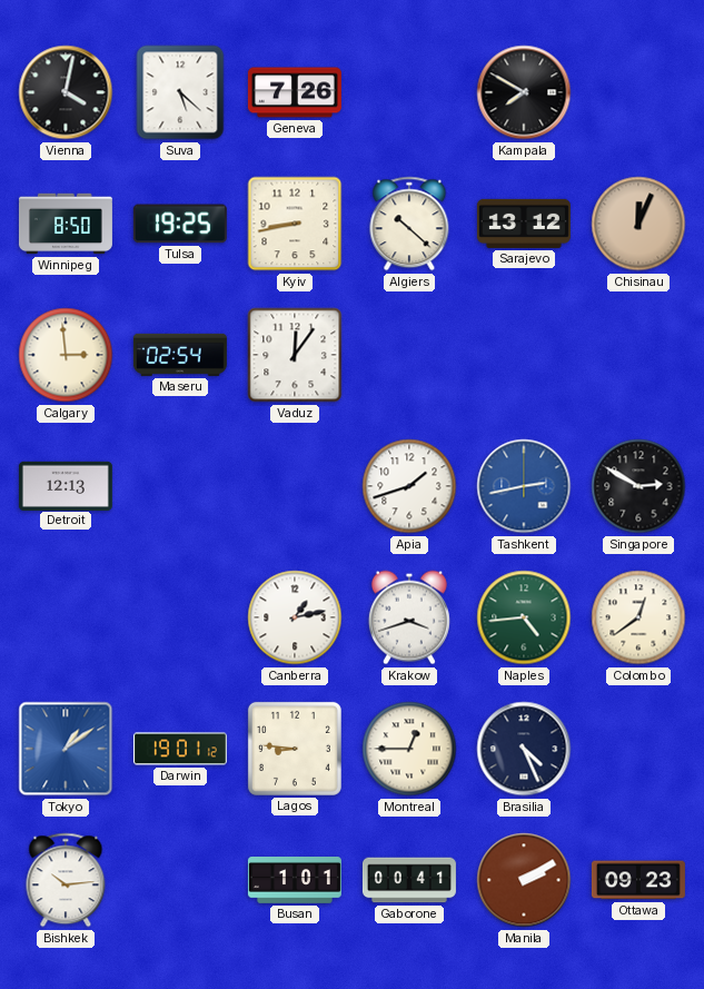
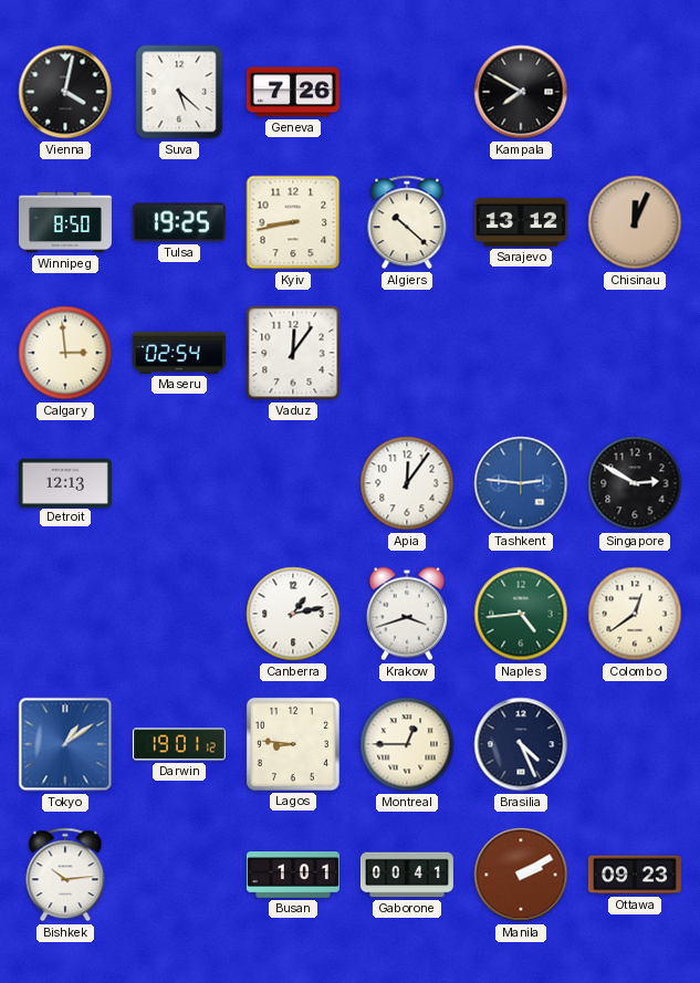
Apia: 1:42 -> 12:06
Tashkent: 2:43 -> 2:46
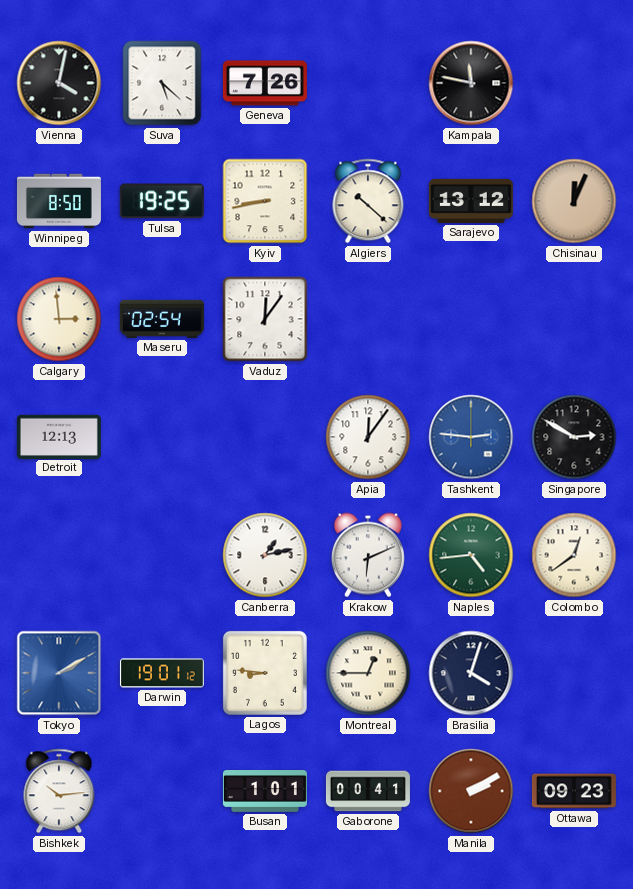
Kampala: 7:50 -> 11:47
Krakow: 3:42 -> 6:11
Tokyo: 1:09 -> 2:10
Brasilia: 4:26 -> 4:03
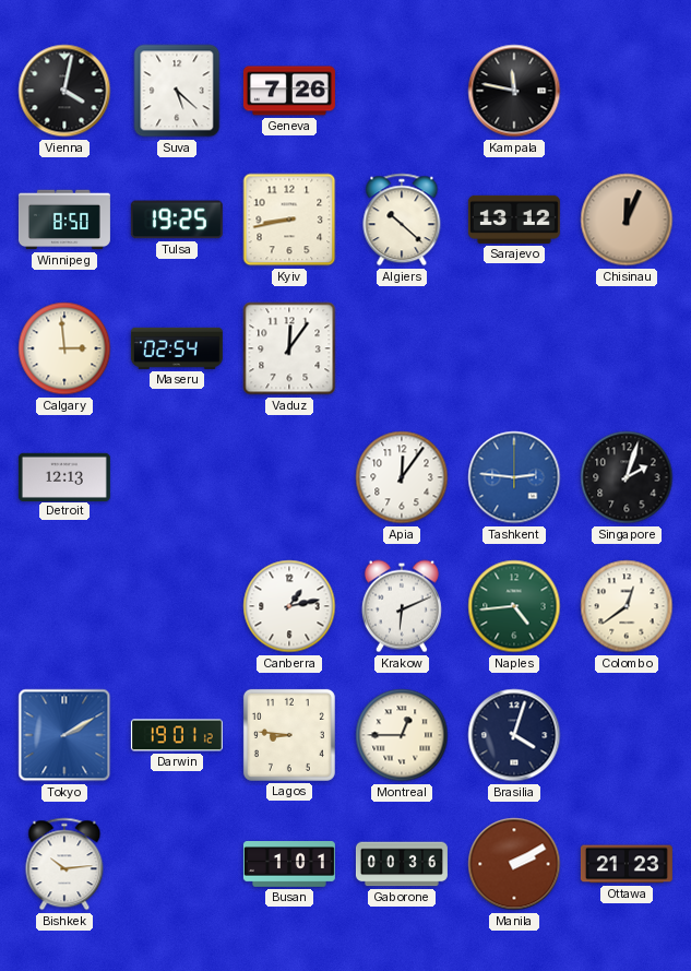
Singapore: 2:50 -> 2:03
Gaborone: 00:41 -> 00:36
Ottawa: 09:23 -> 21:23
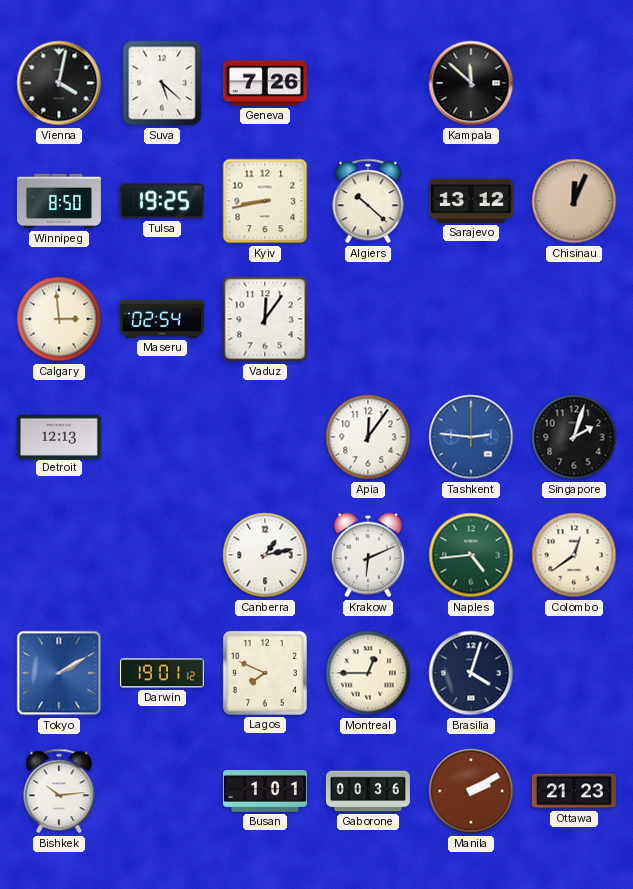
Kampala: 11:47 -> 11:52
Lagos: 8:46 -> 7:49
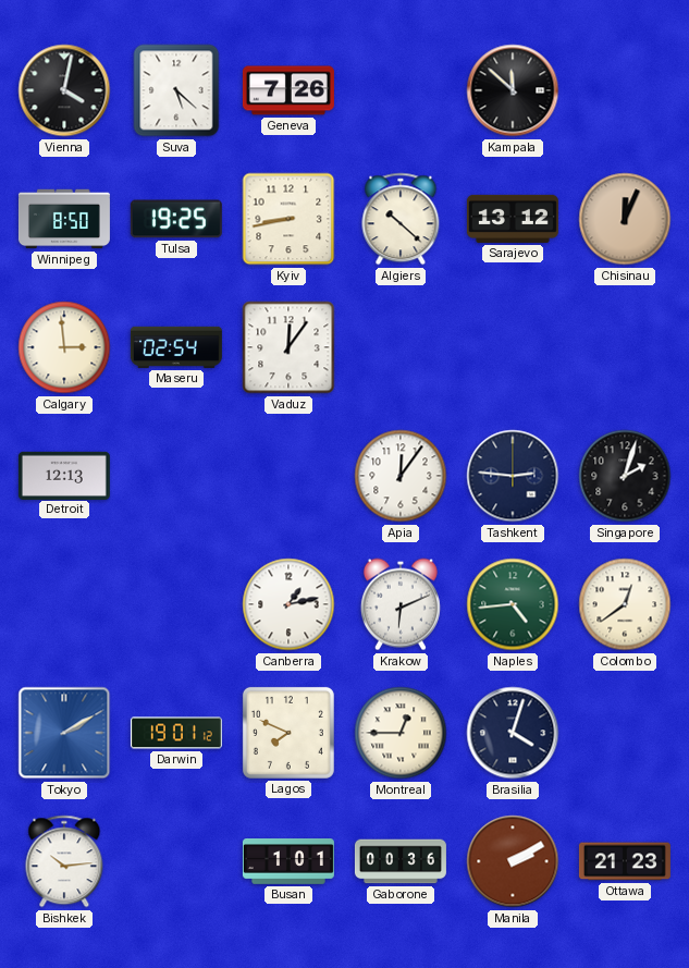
Tashkent dial: blue -> navy
